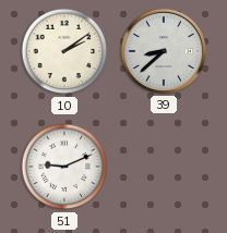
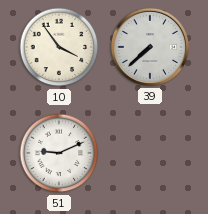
10: 2:09 -> 3:54
39: 8:38 -> 7:38
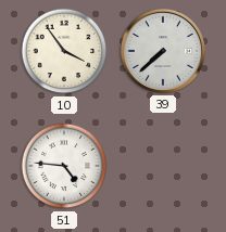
51: 9:11 -> 4:46
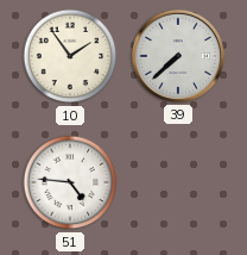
10: 3:54 -> 1:54
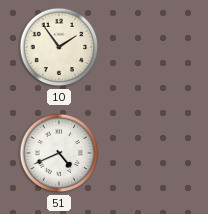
39: 7:38 -> none
51: 4:46 -> 4:41
